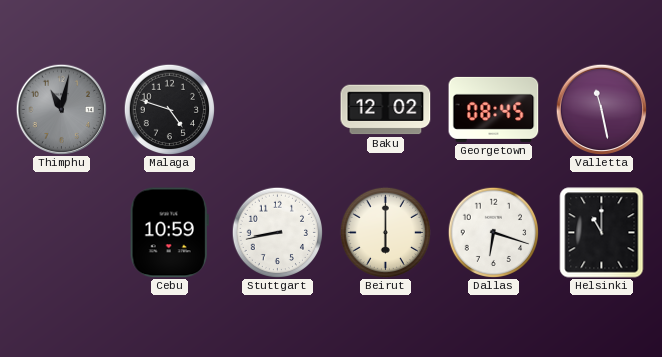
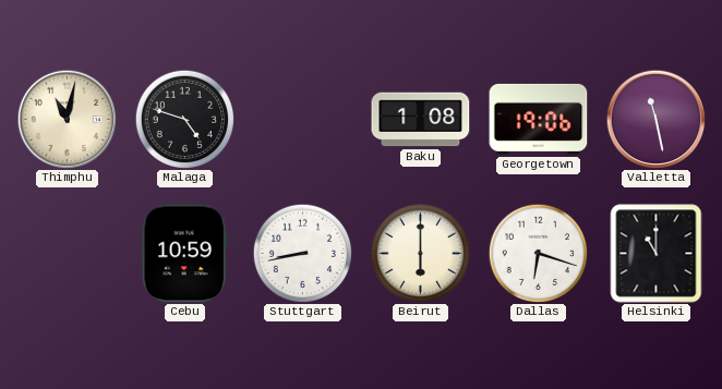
Thimphu dial: grey -> cream
Baku: 12:02 -> 1:08
Georgetown: 08:45 -> 19:06
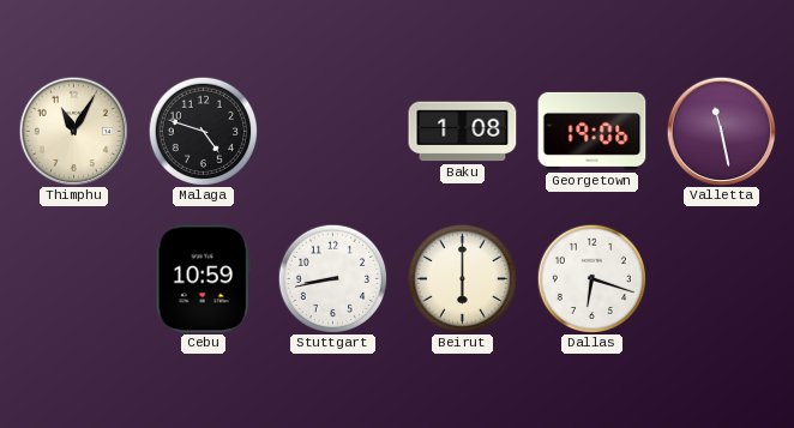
Thimphu: 11:02 -> 11:05
Helsinki: 11:00 -> none
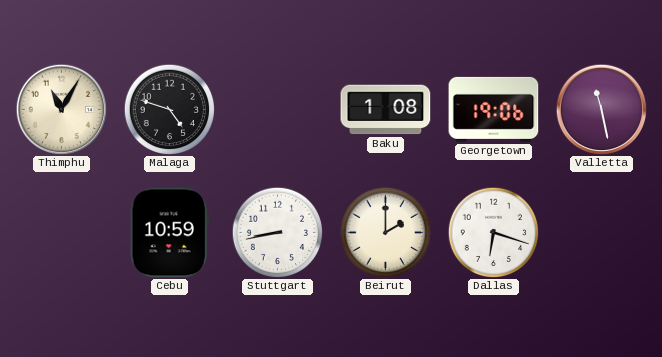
Beirut: 6:00 -> 2:00
